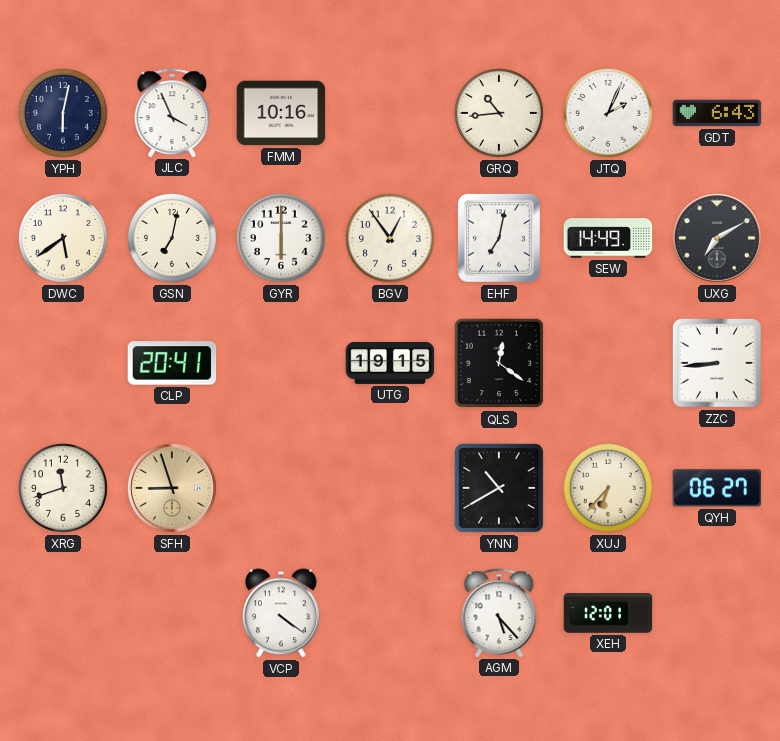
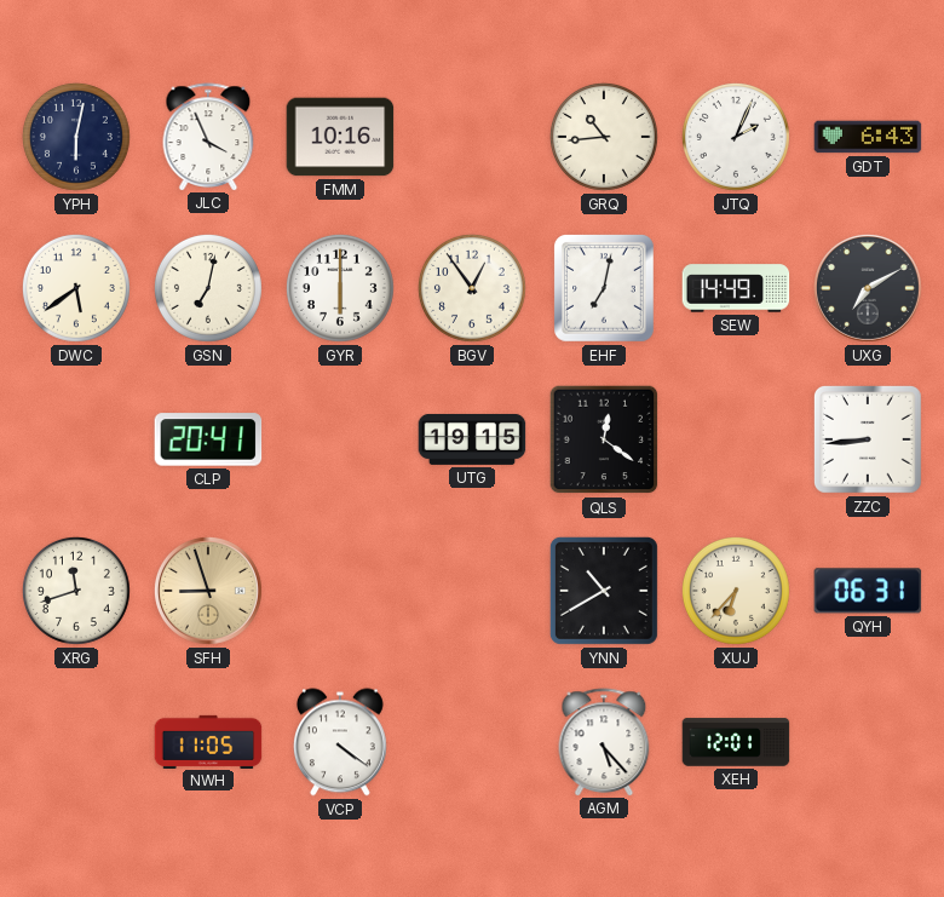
QYH: 06:27 -> 06:31
NWH: none -> 11:05
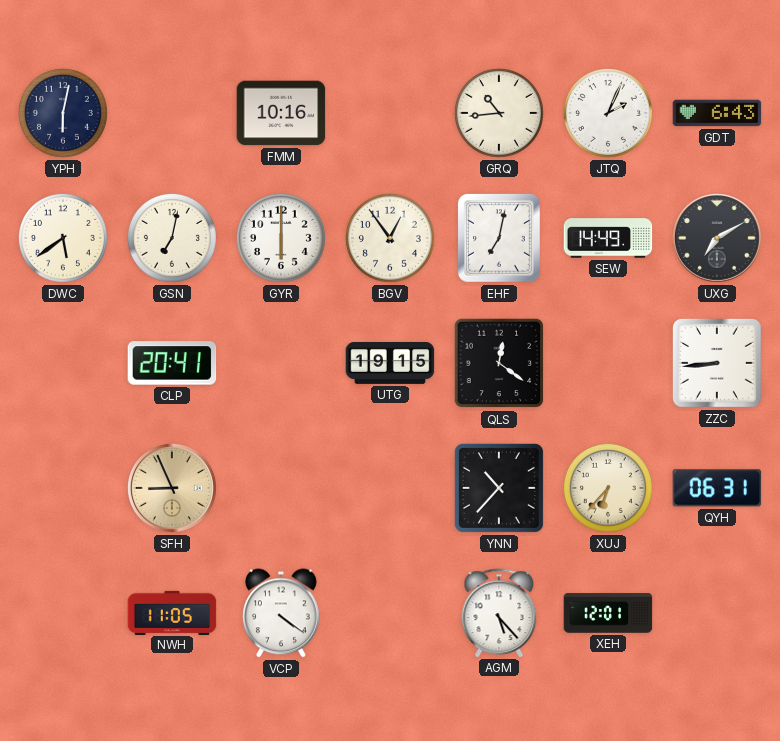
JLC: 3:56 -> none
XRG: 11:42 -> none
SFH: 8:57 -> 8:56
YNN: 10:40 -> 10:37
